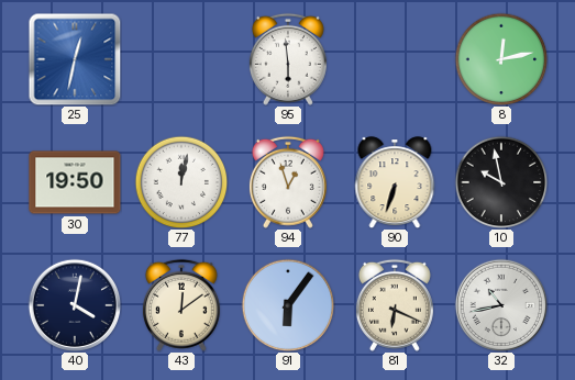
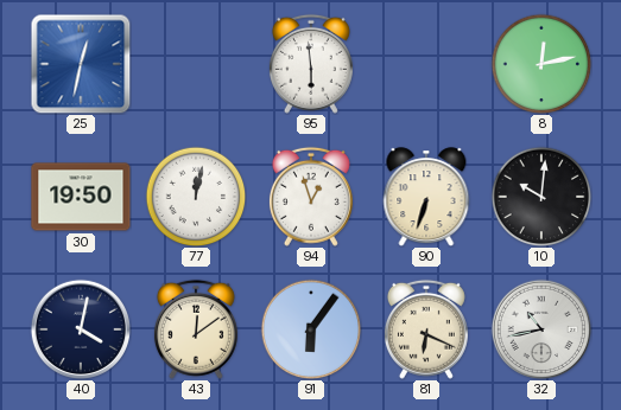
10: 9:58 -> 10:01
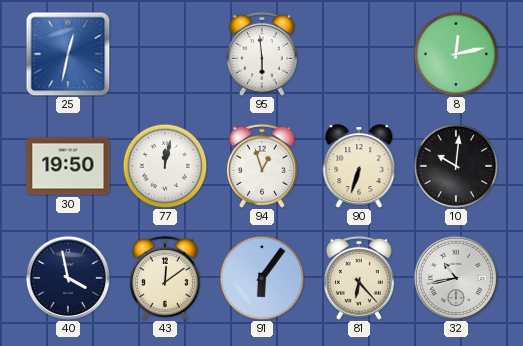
40: 4:02 -> 3:58
81: 6:19 -> 6:23
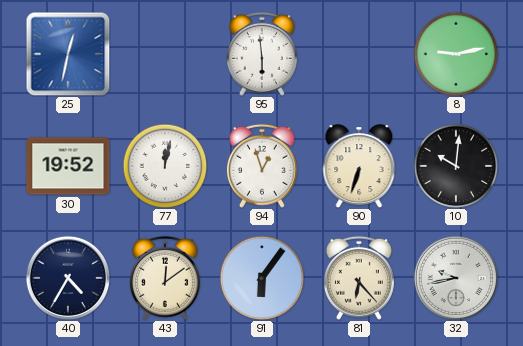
8: 12:13 -> 9:13
30: 19:50 -> 19:52
40: 3:58 -> 4:35
32: 10:43 -> 9:43
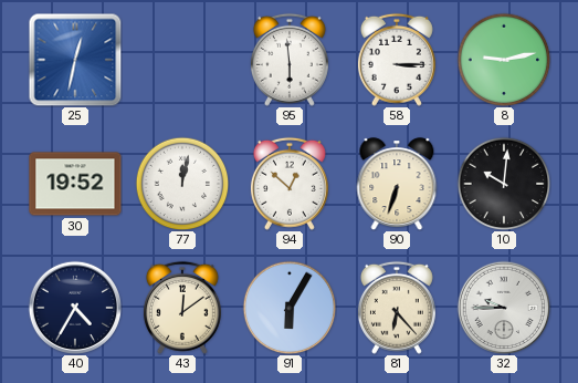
58: none -> 3:15
94: 12:57 -> 12:52
91: 6:06 -> 6:05
32: 9:43 -> 9:45
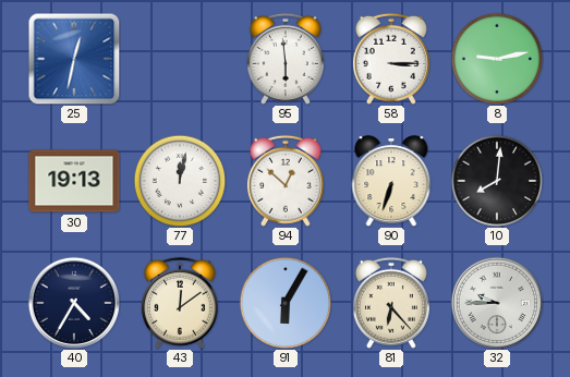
30: 19:52 -> 19:13
10: 10:01 -> 8:01
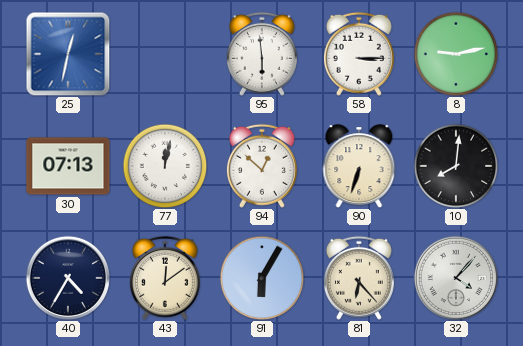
30: 19:13 -> 07:13
32: 9:45 -> 4:07
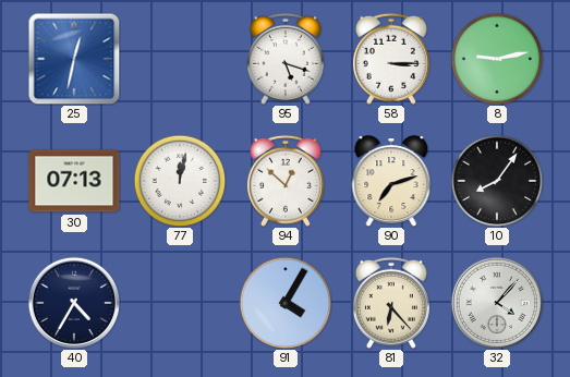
95: 5:59 -> 5:18
90: 6:33 -> 7:12
10: 8:01 -> 8:06
43: 12:09 -> none
91: 6:05 -> 4:05
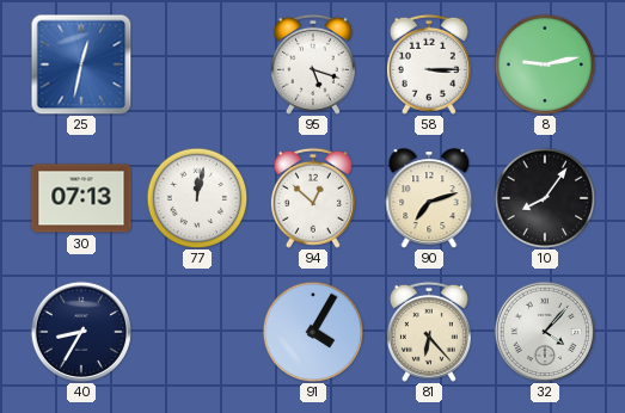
40: 4:35 -> 8:35
